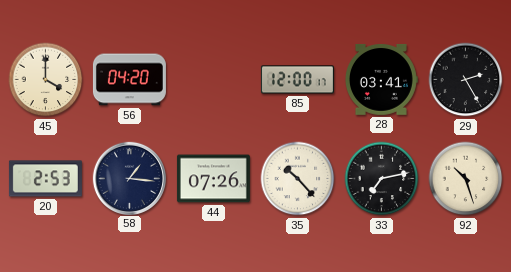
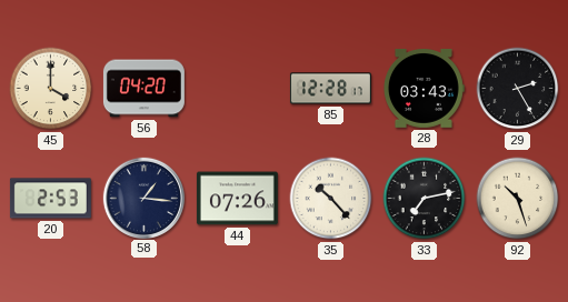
85: 12:00 -> 12:28
28: 03:41 -> 03:43
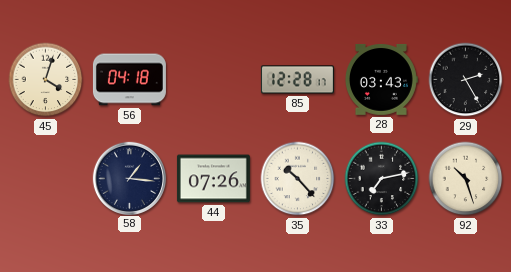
45: 4:00 -> 4:03
56: 04:20 -> 04:18
20: 2:53 -> none
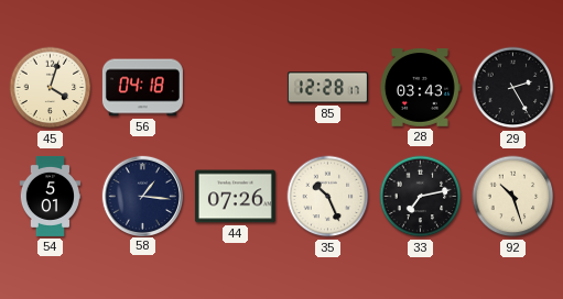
54: none -> 5:01
35: 10:23 -> 10:26
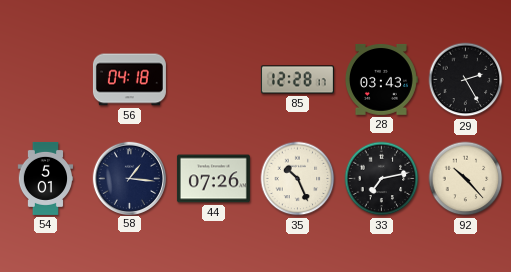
45: 4:03 -> none
92: 10:27 -> 10:23
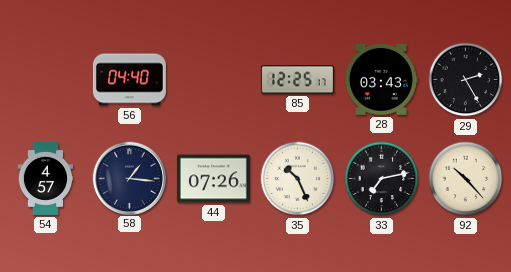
56: 04:18 -> 04:40
85: 12:28 -> 12:25
54: 5:01 -> 4:57
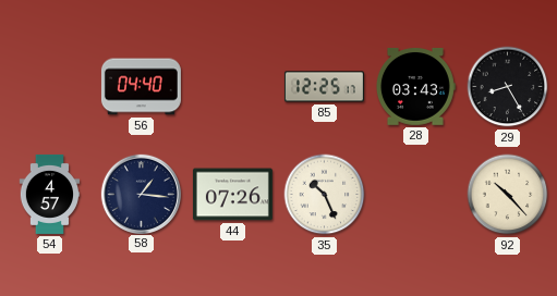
29: 2:25 -> 8:25
33: 7:13 -> none
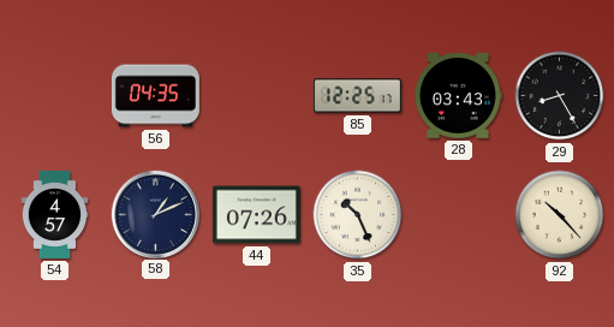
56: 04:40 -> 04:35
58: 1:16 -> 1:11
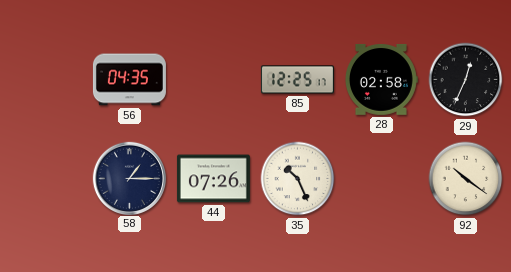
28: 03:43 -> 02:58
29: 8:25 -> 12:34
54: 4:57 -> none
58: 1:11 -> 1:15
92: 10:23 -> 10:21
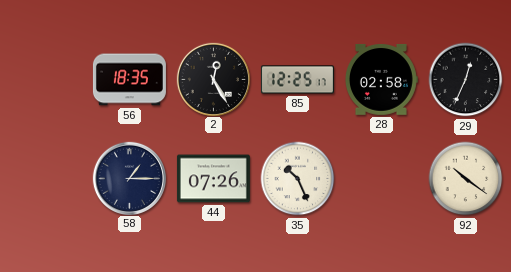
56: 04:35 -> 18:35
2: none -> 12:25
